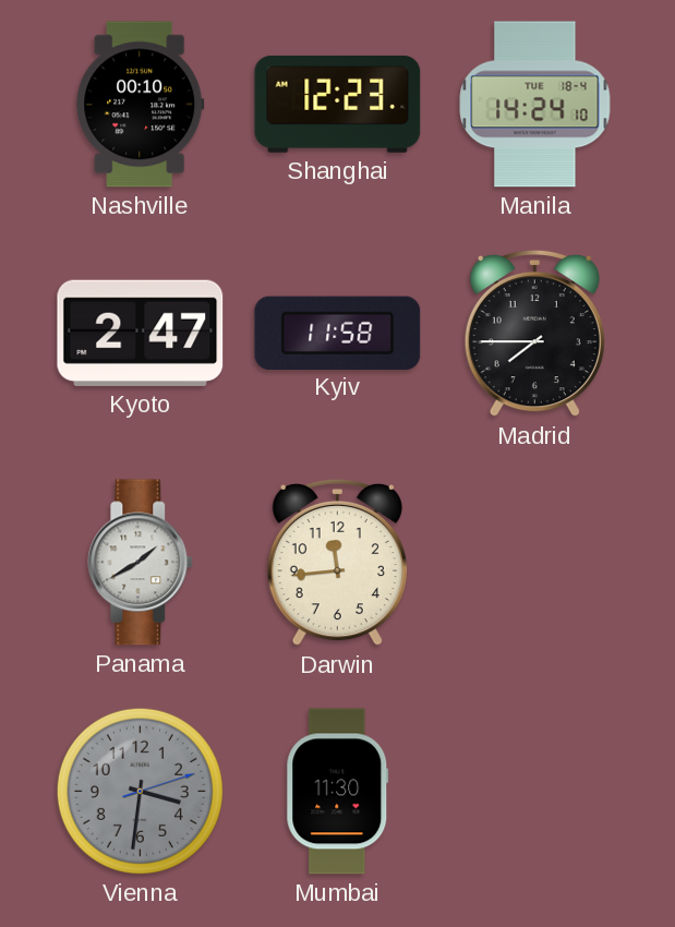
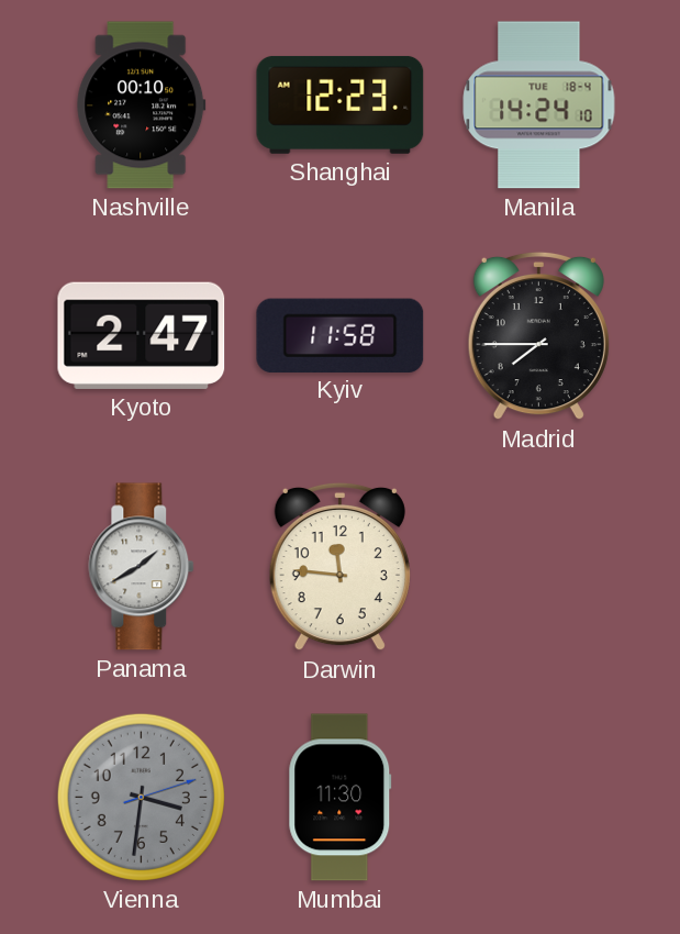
Darwin: 11:44 -> 11:46
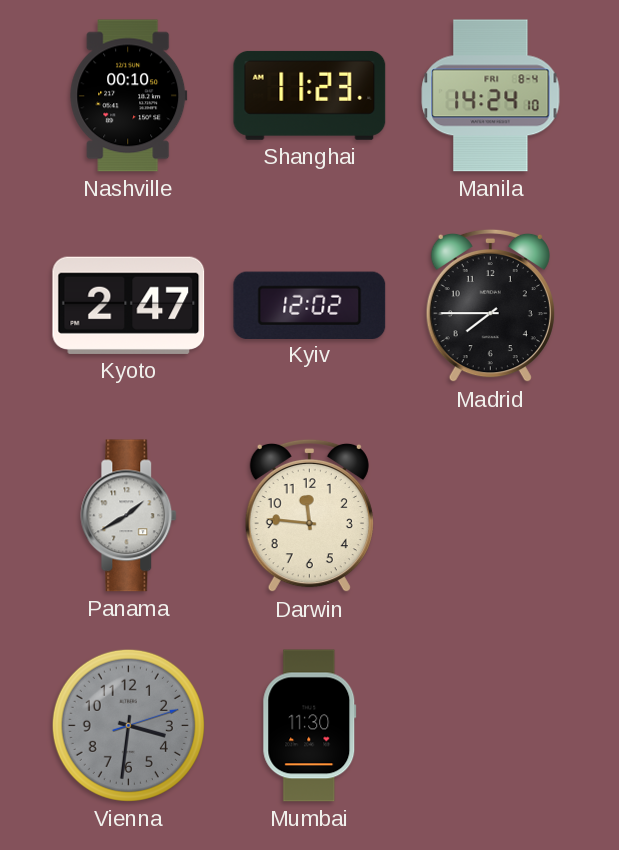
Shanghai: 12:23 -> 11:23
Manila date: TUE 18-4 -> FRI 8-4
Kyiv: 11:58 -> 12:02
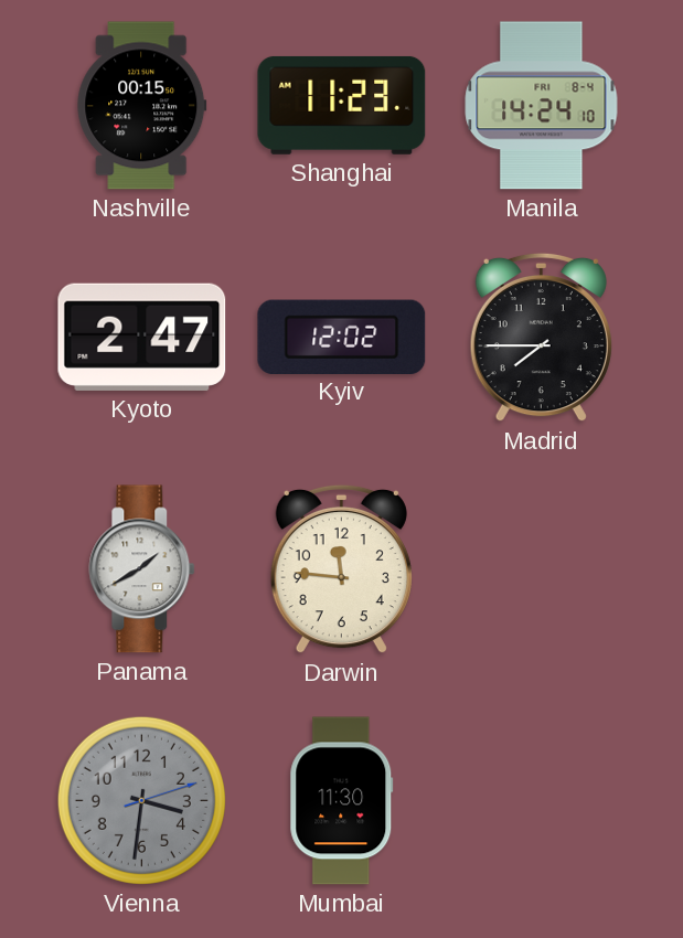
Nashville: 00:10 -> 00:15
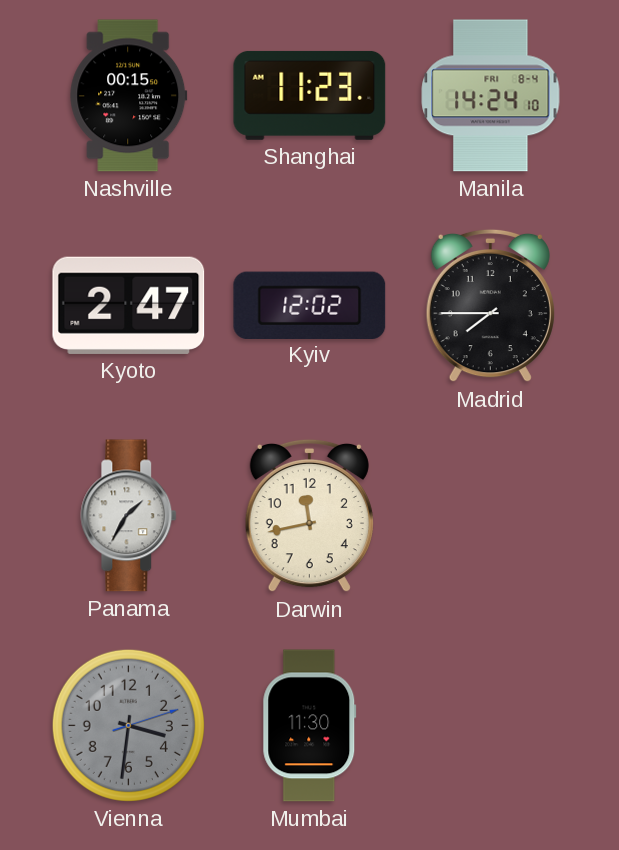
Panama: 1:40 -> 1:35
Darwin: 11:46 -> 11:43
